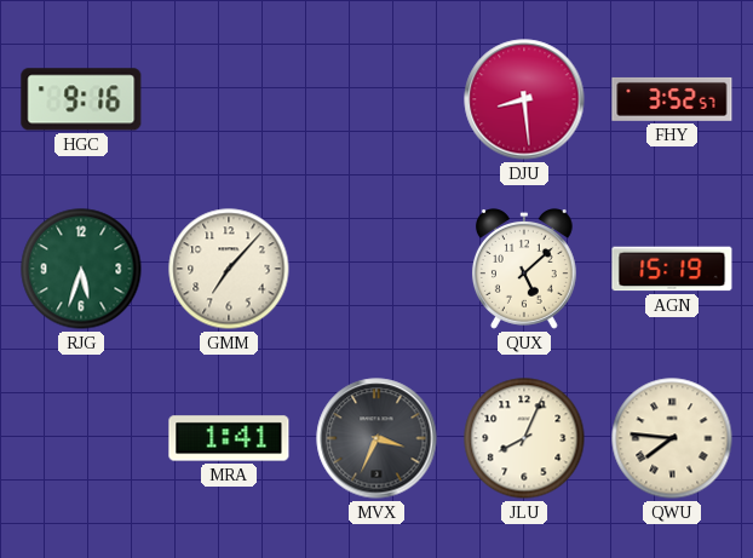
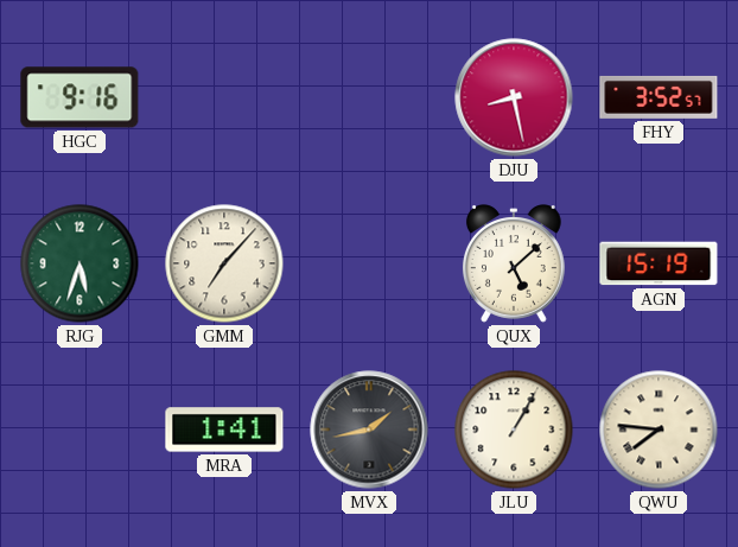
DJU: 8:29 -> 8:28
MVX: 3:34 -> 1:43
JLU: 8:04 -> 1:05
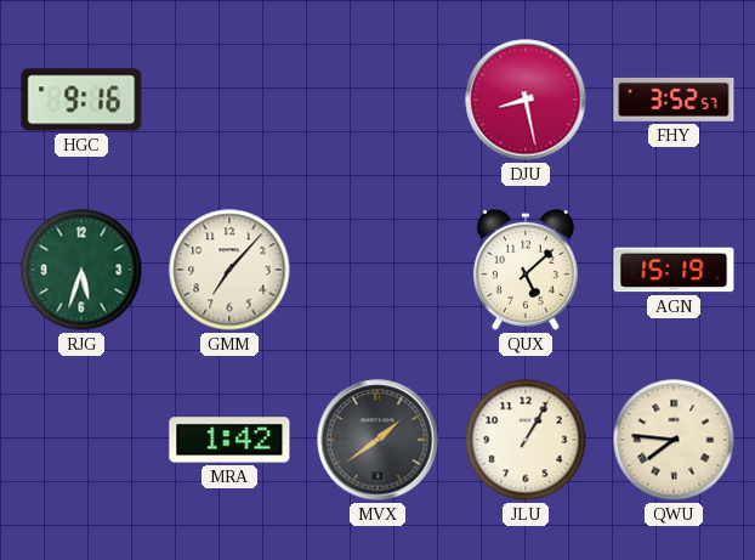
MRA: 1:41 -> 1:42
MVX: 1:43 -> 1:39
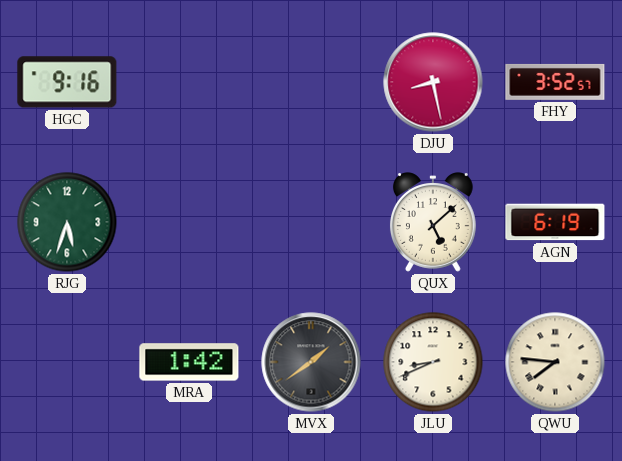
GMM: 7:07 -> none
AGN: 15:19 -> 6:19
JLU: 1:05 -> 8:41
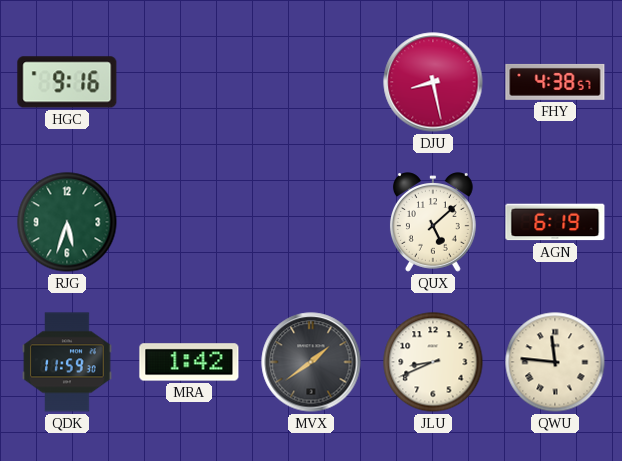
FHY: 3:52 -> 4:38
QDK: none -> 11:59
QWU: 7:46 -> 11:46
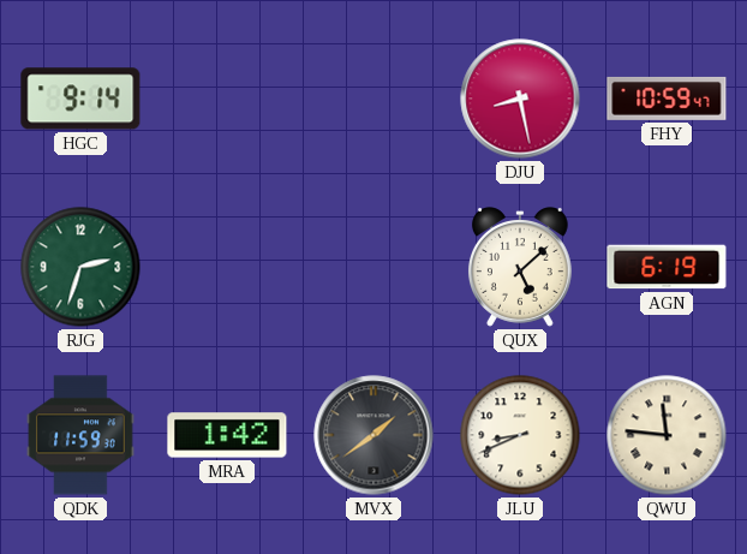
HGC: 9:16 -> 9:14
FHY: 4:38 -> 10:59
RJG: 5:33 -> 2:33
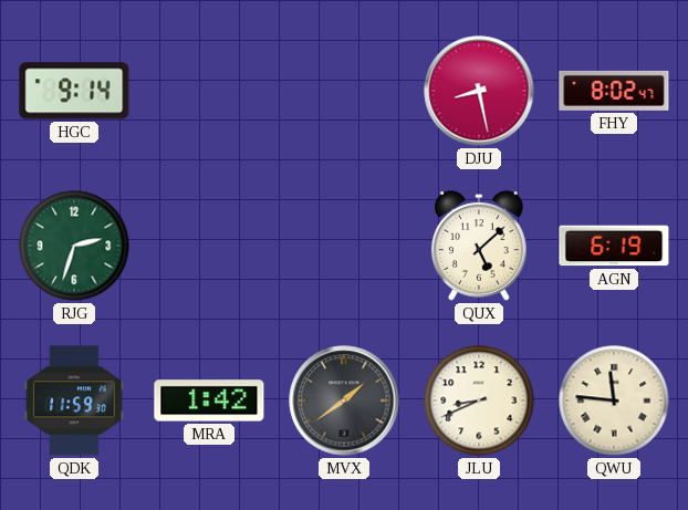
FHY: 10:59 -> 8:02
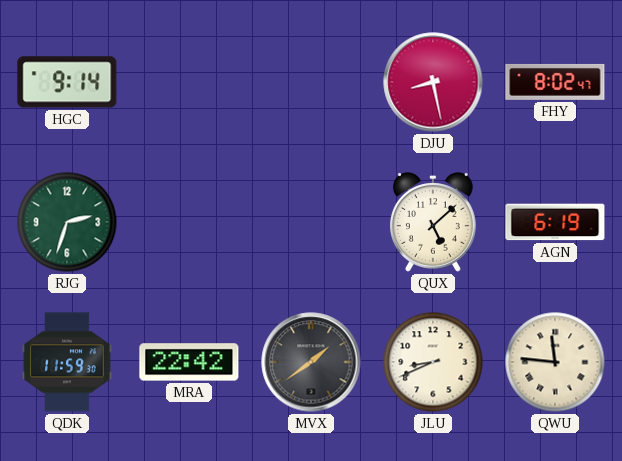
MRA: 1:42 -> 22:42
